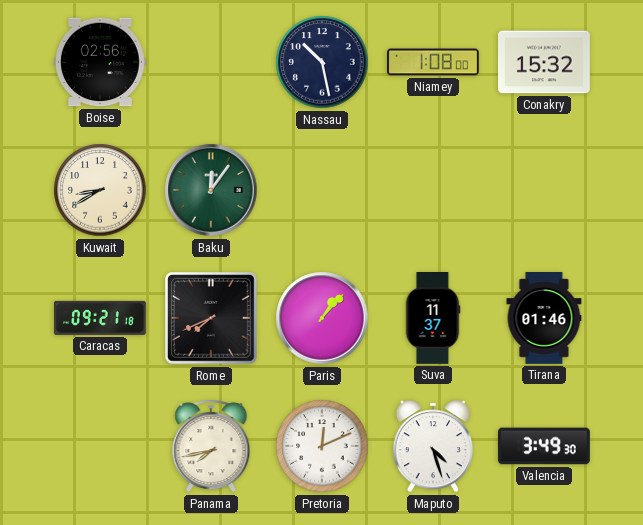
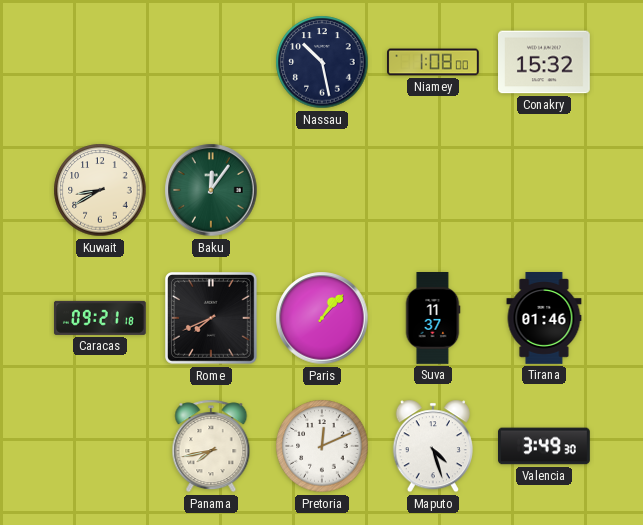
Boise: 02:56 -> none
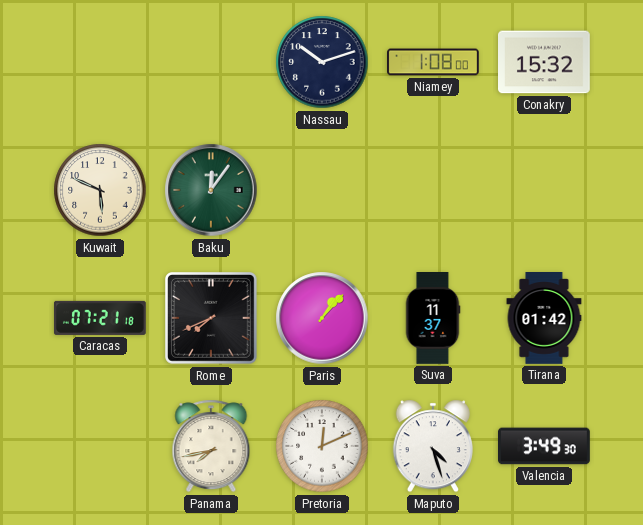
Nassau: 10:28 -> 10:12
Kuwait: 8:40 -> 5:49
Caracas: 09:21 -> 07:21
Tirana: 01:46 -> 01:42
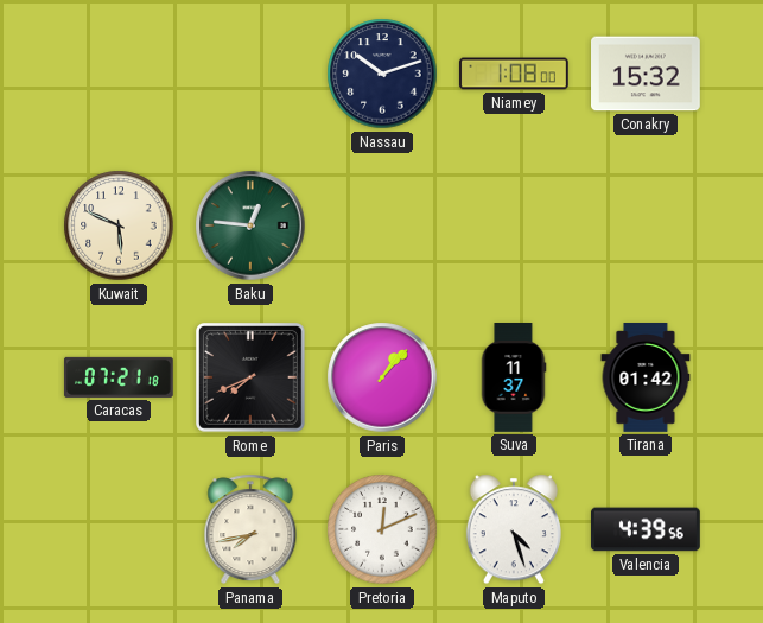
Baku: 12:06 -> 12:46
Valencia: 3:49 -> 4:39
